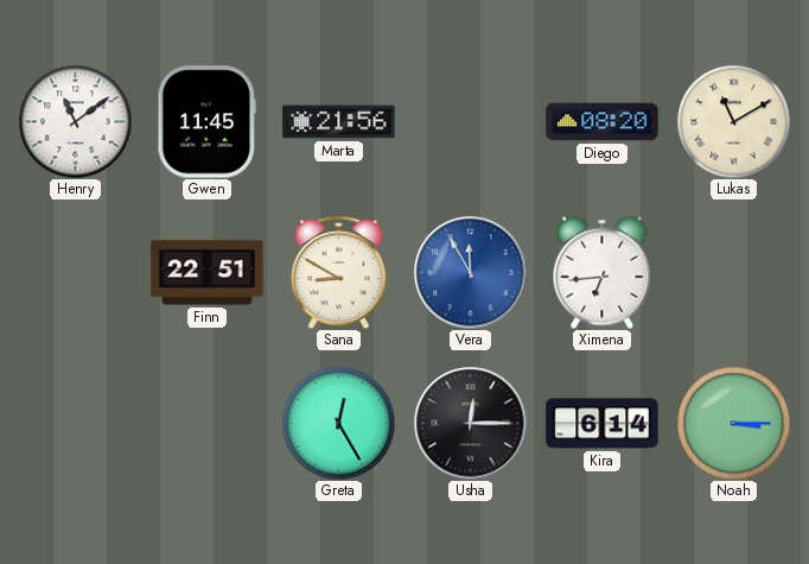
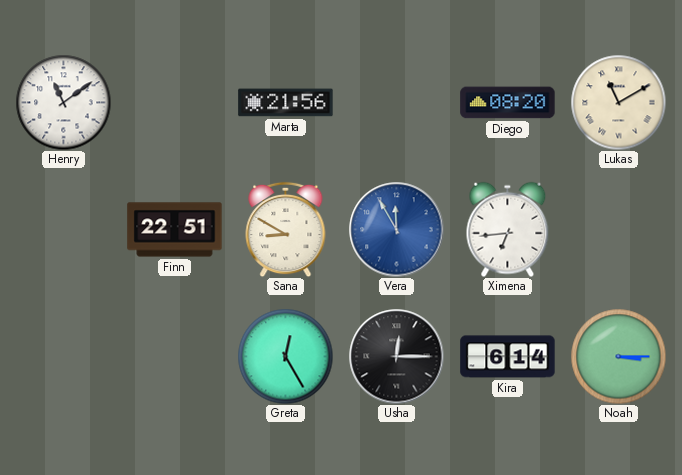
Gwen: 11:45 -> none
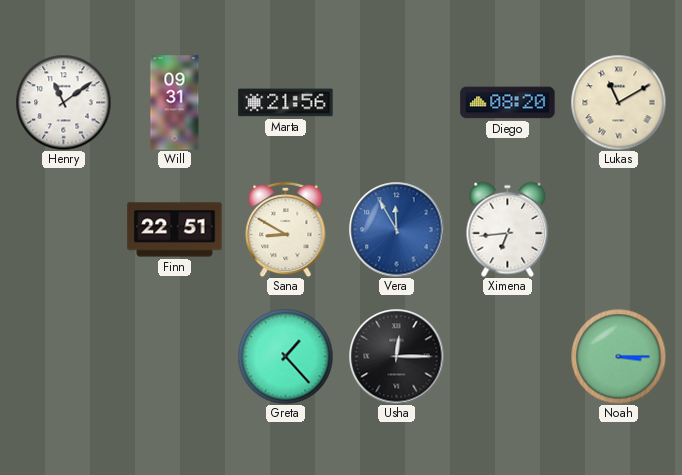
Will: none -> 09:31
Greta: 12:25 -> 1:23
Kira: 6:14 -> none
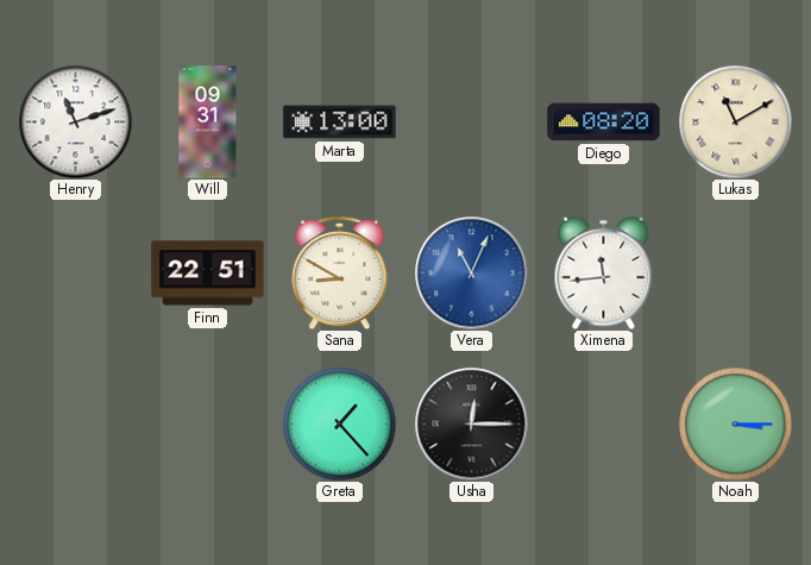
Henry: 11:09 -> 11:12
Marta: 21:56 -> 13:00
Vera: 11:55 -> 11:04
Ximena: 6:44 -> 11:44
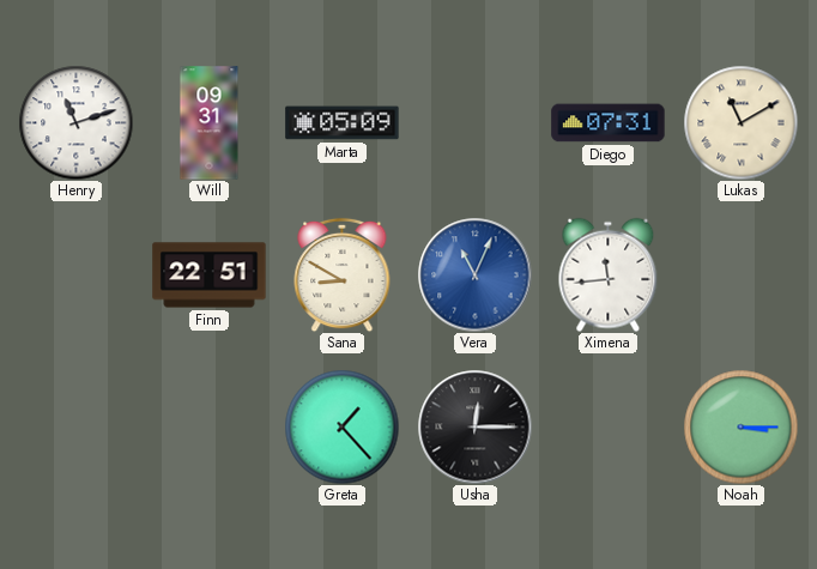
Marta: 13:00 -> 05:09
Diego: 08:20 -> 07:31
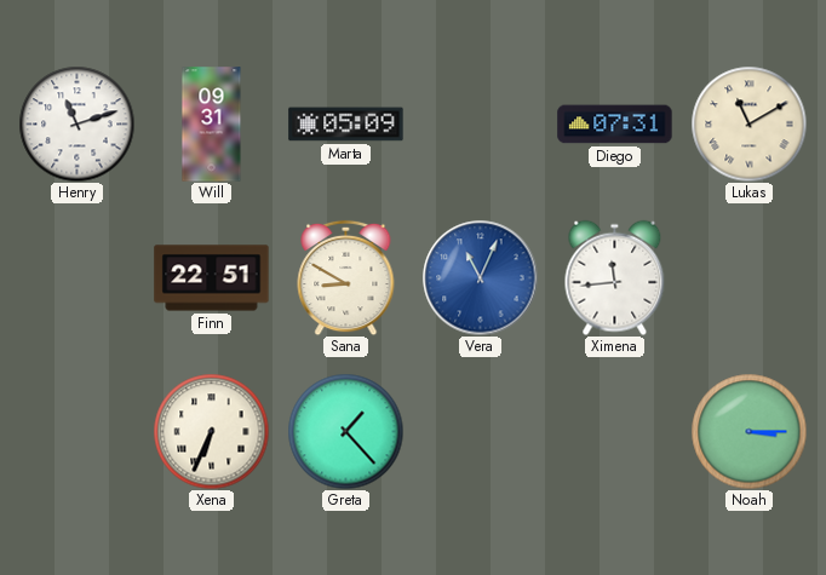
Xena: none -> 6:34
Usha: 12:15 -> none
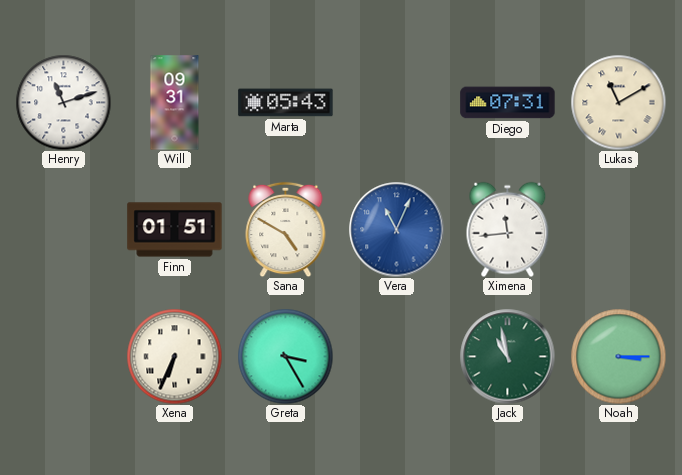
Marta: 05:09 -> 05:43
Finn: 22:51 -> 01:51
Sana: 8:50 -> 4:50
Greta: 1:23 -> 3:25
Jack: none -> 10:58
